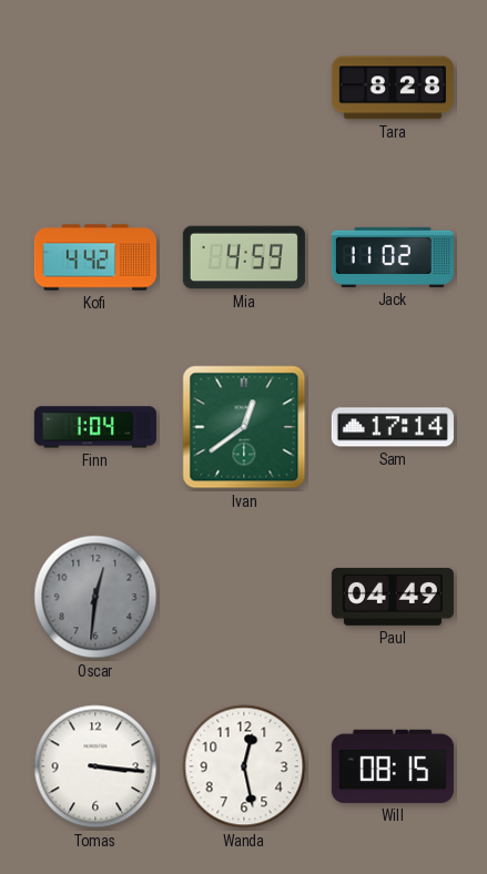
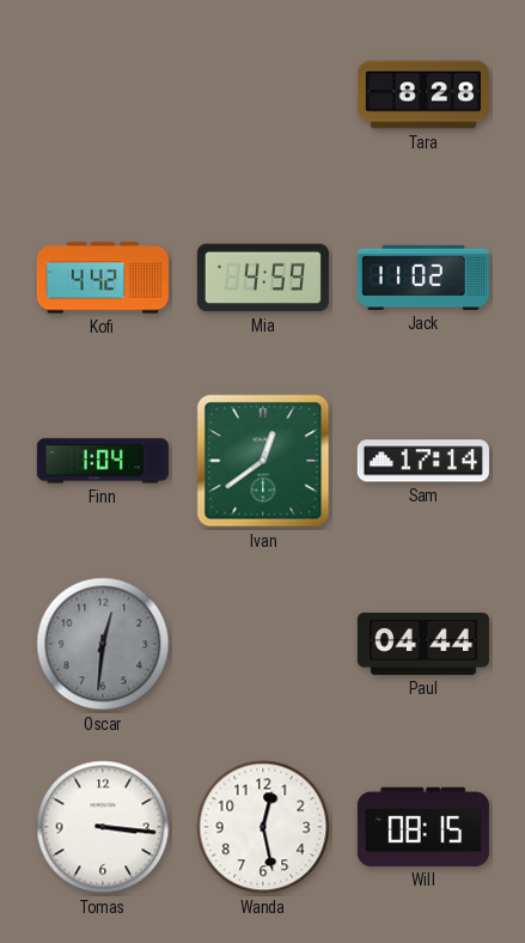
Paul: 04:49 -> 04:44
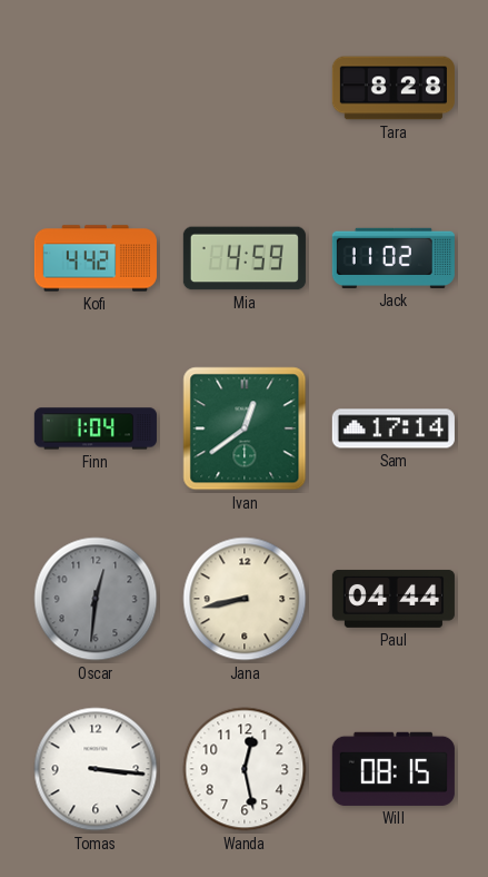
Jana: none -> 8:43
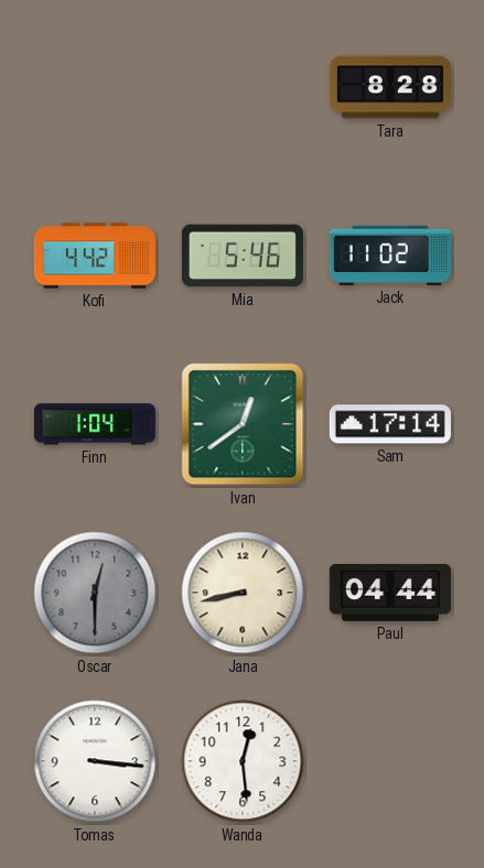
Mia: 4:59 -> 5:46
Oscar: 12:31 -> 12:30
Wanda: 12:28 -> 12:29
Will: 08:15 -> none
